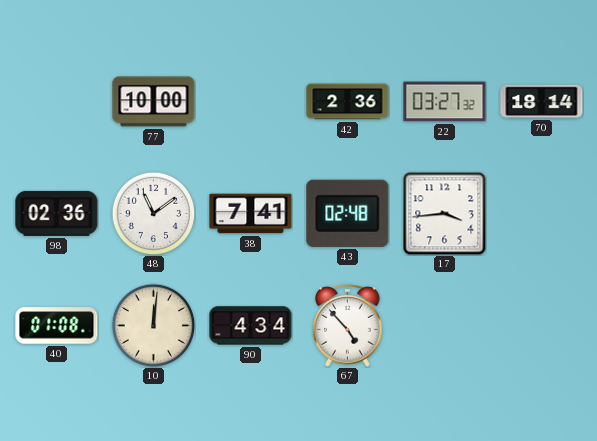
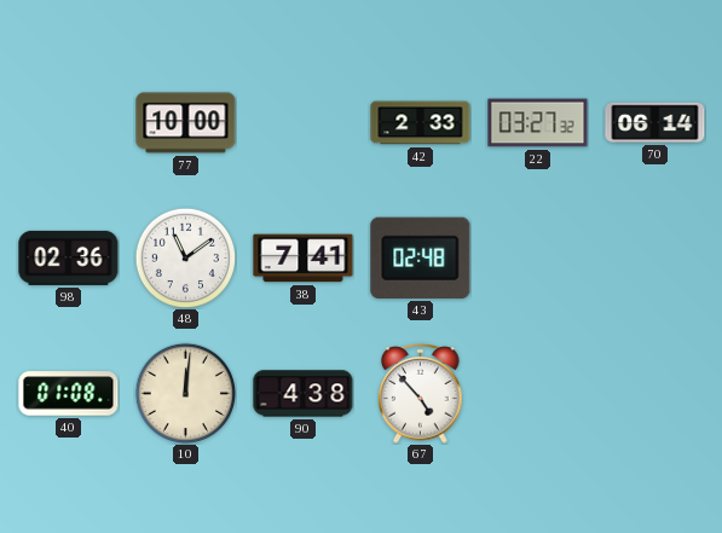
42: 2:36 -> 2:33
70: 18:14 -> 06:14
17: 3:44 -> none
90: 4:34 -> 4:38
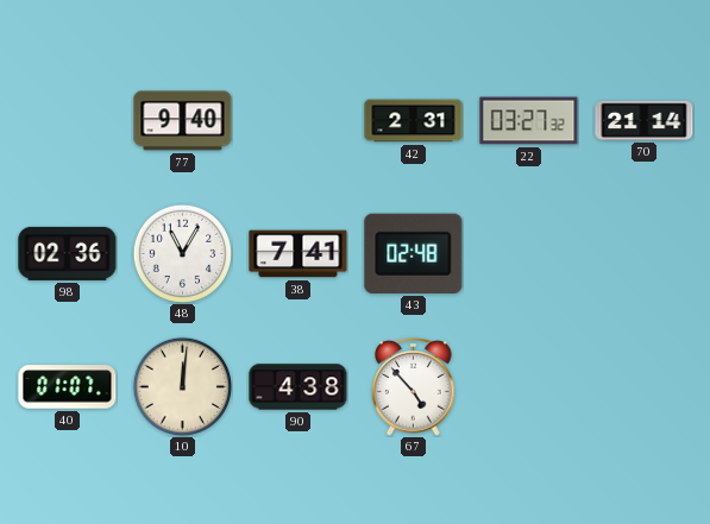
77: 10:00 -> 9:40
42: 2:33 -> 2:31
70: 06:14 -> 21:14
48: 11:09 -> 11:05
40: 01:08 -> 01:07
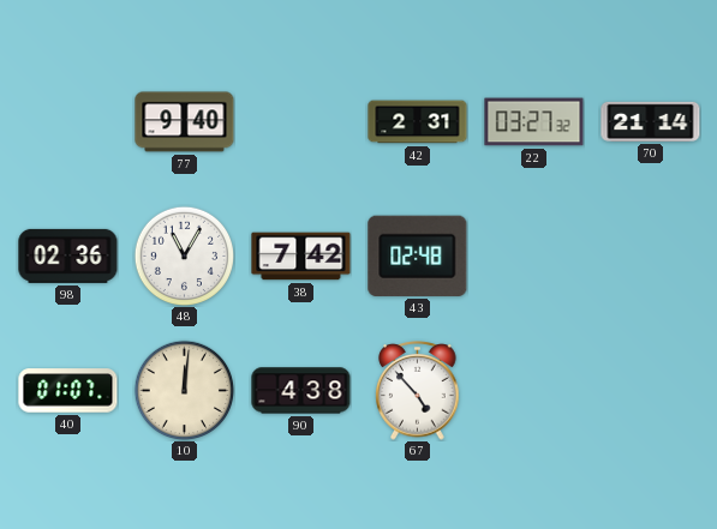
38: 7:41 -> 7:42
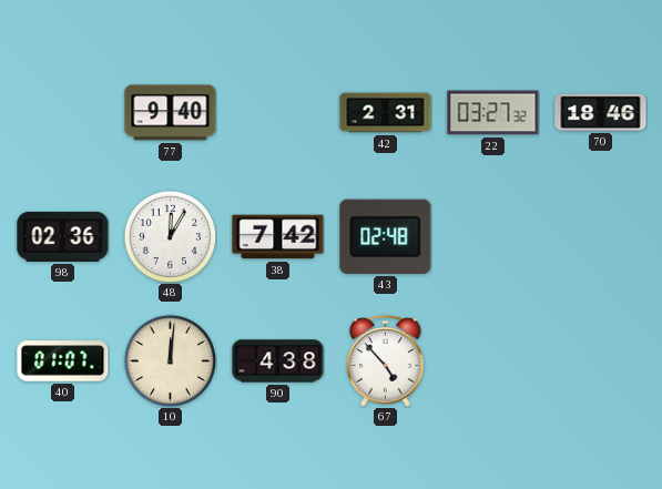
70: 21:14 -> 18:46
48: 11:05 -> 12:05
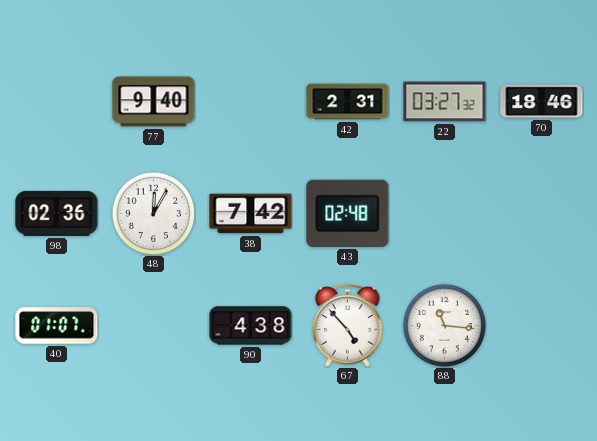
10: 12:01 -> none
88: none -> 11:16
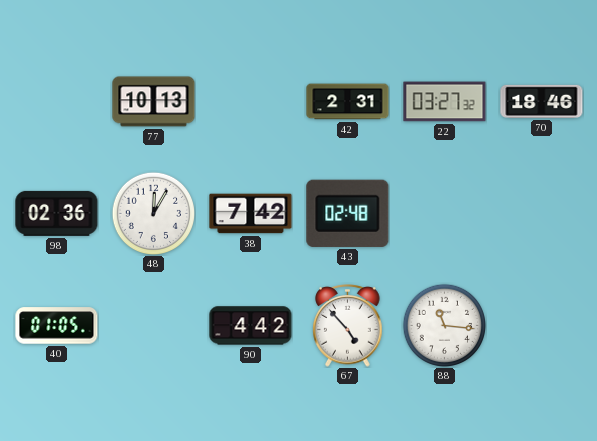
77: 9:40 -> 10:13
40: 01:07 -> 01:05
90: 4:38 -> 4:42
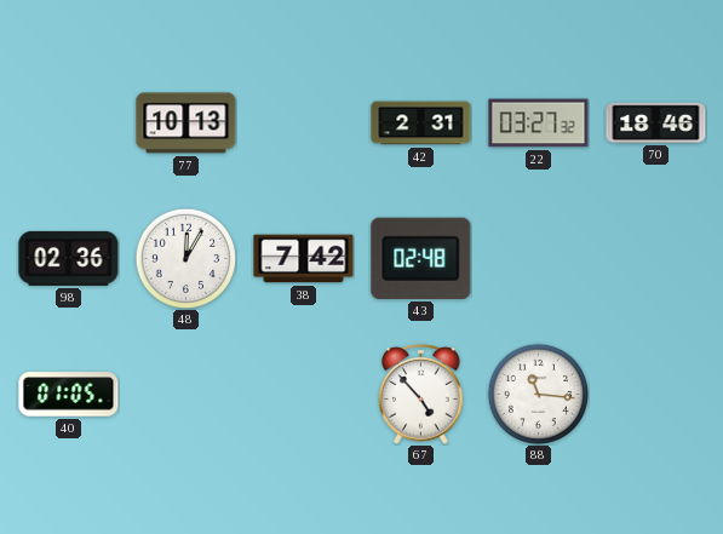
90: 4:42 -> none
